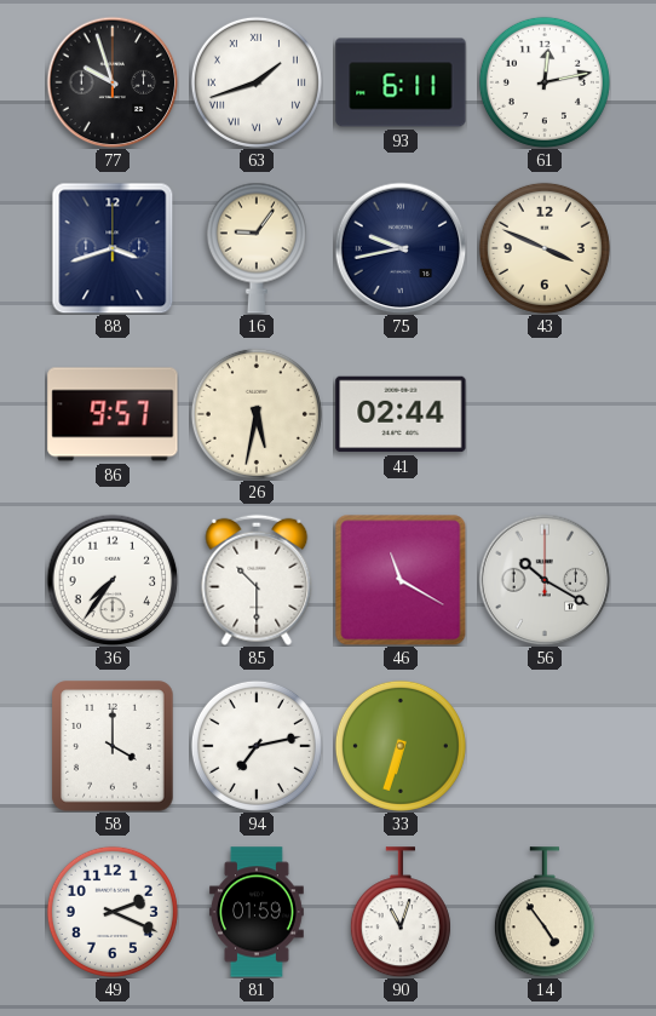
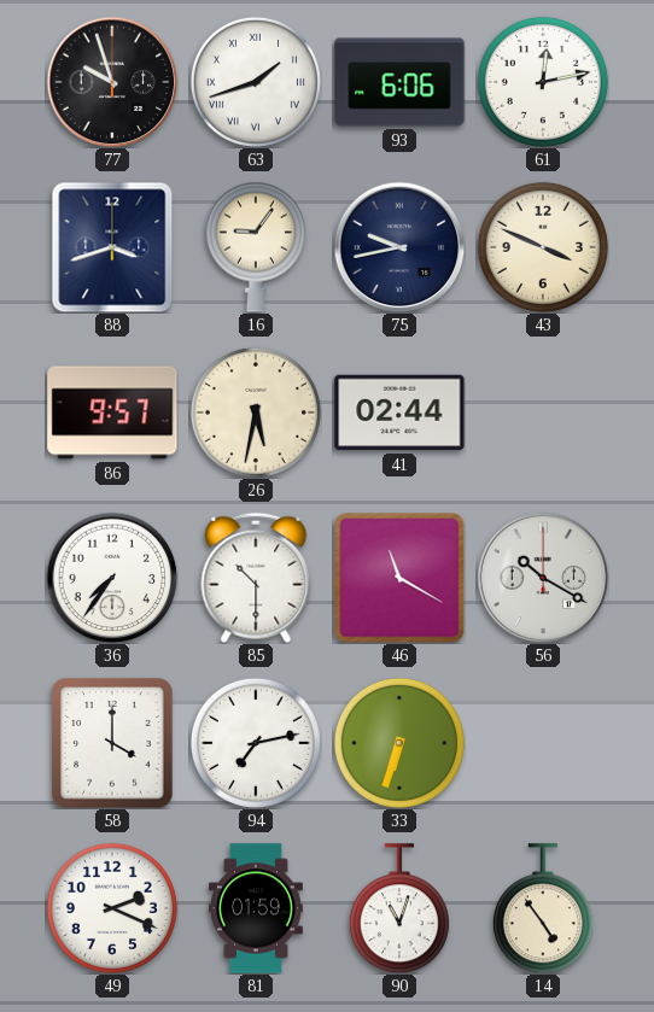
93: 6:11 -> 6:06
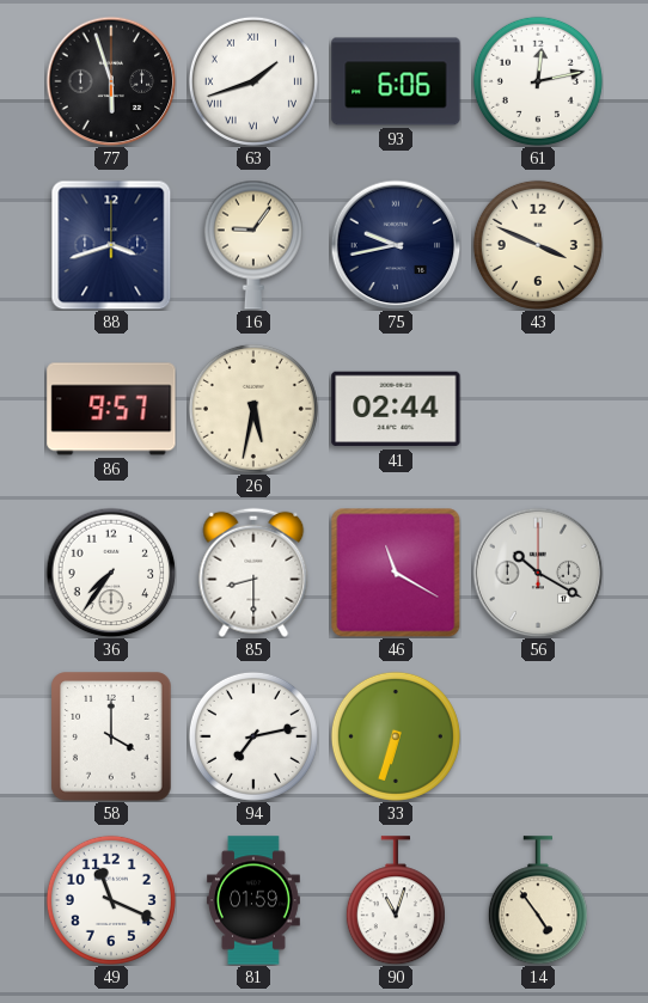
77: 9:57 -> 5:57
85: 10:30 -> 8:30
49: 2:19 -> 11:19
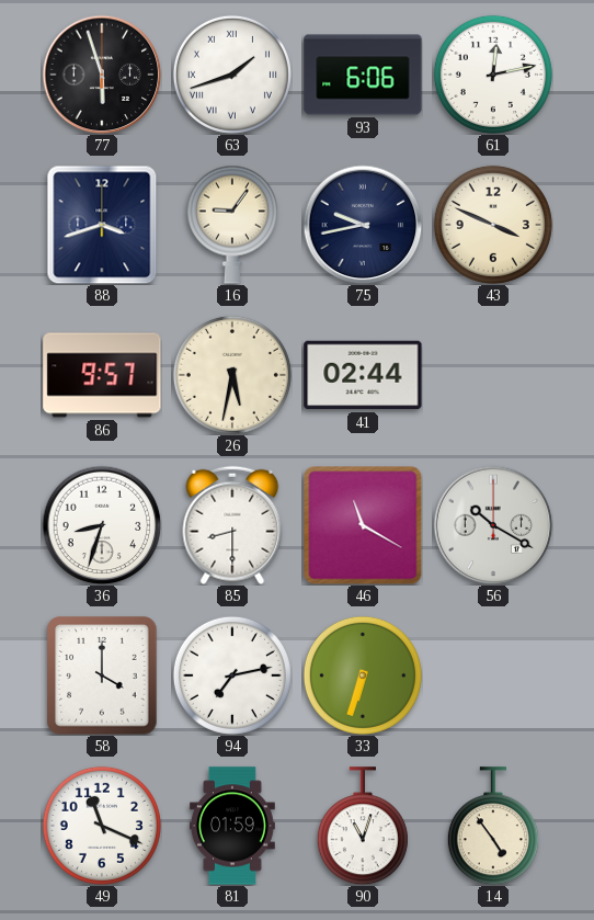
36: 7:36 -> 8:33
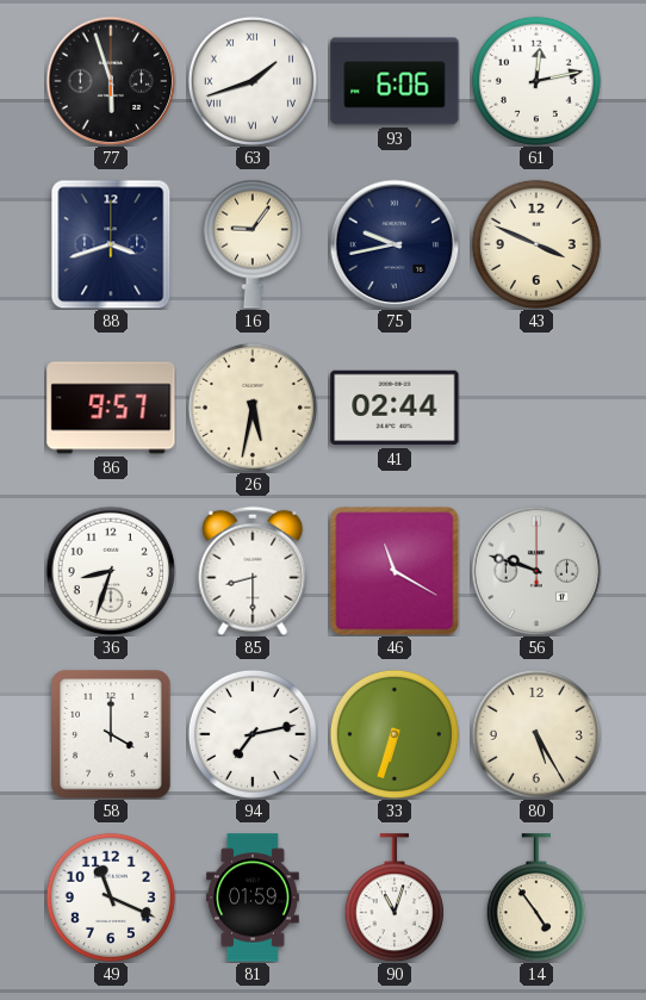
56: 10:20 -> 9:48
80: none -> 5:25
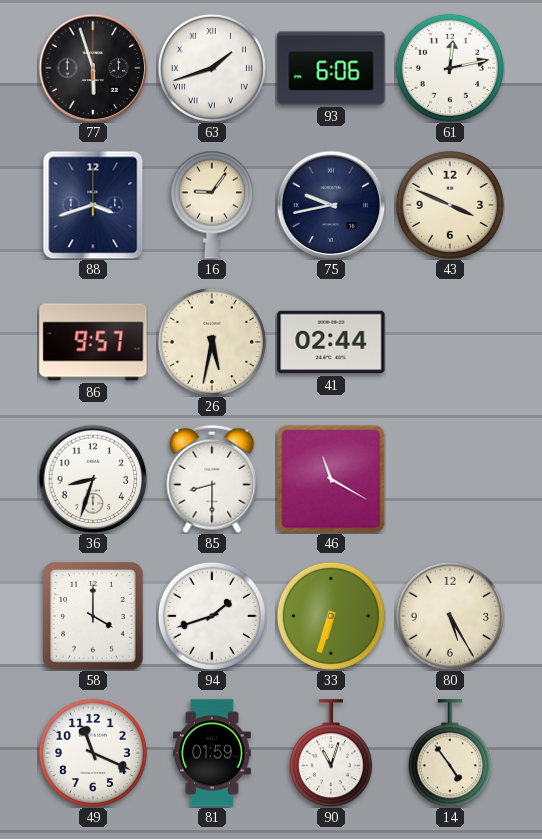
56: 9:48 -> none
94: 7:13 -> 1:42
